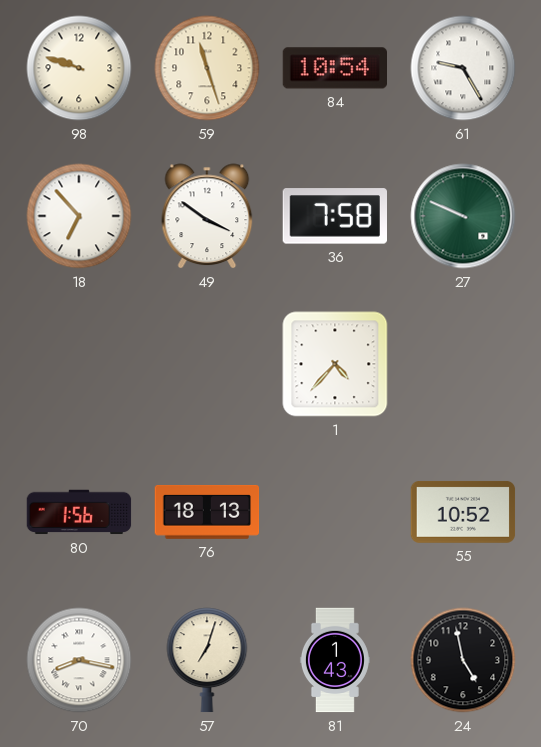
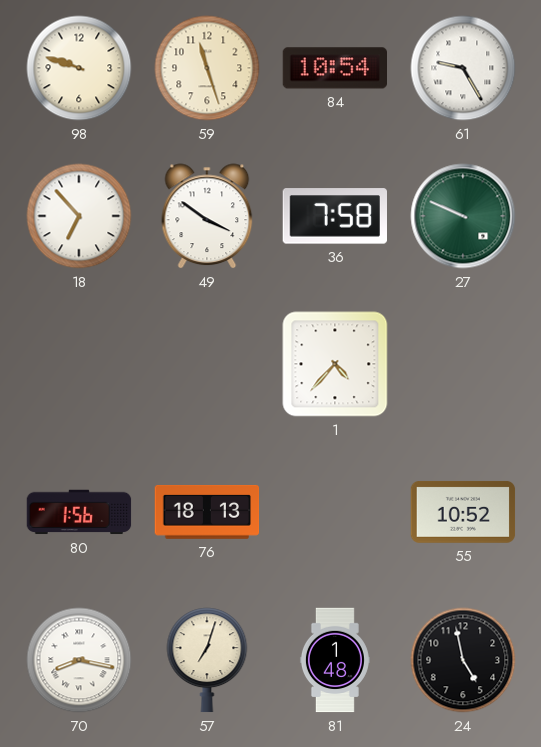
81: 1:43 -> 1:48
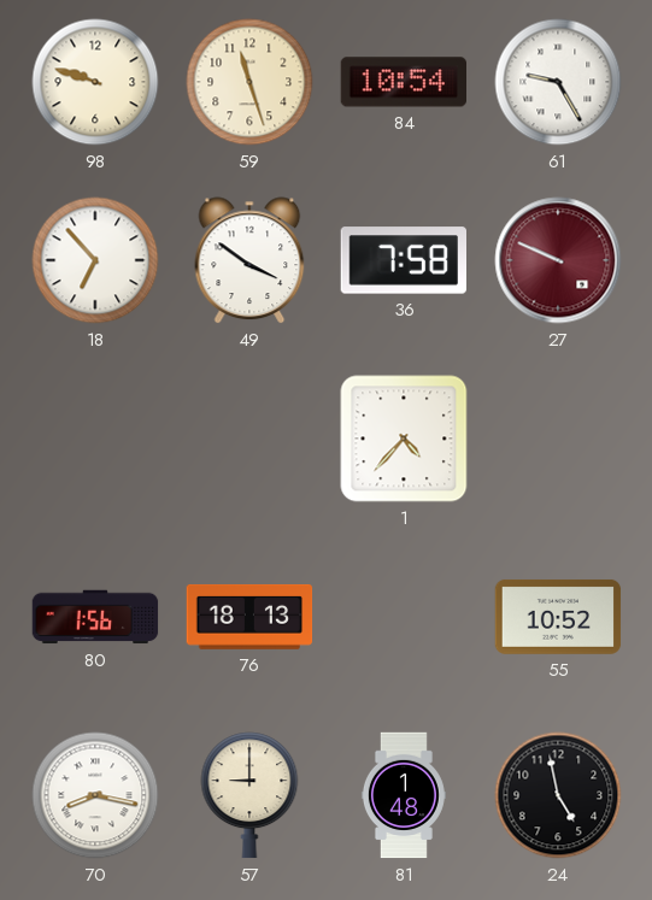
27 dial: green -> burgundy
57: 7:03 -> 9:00
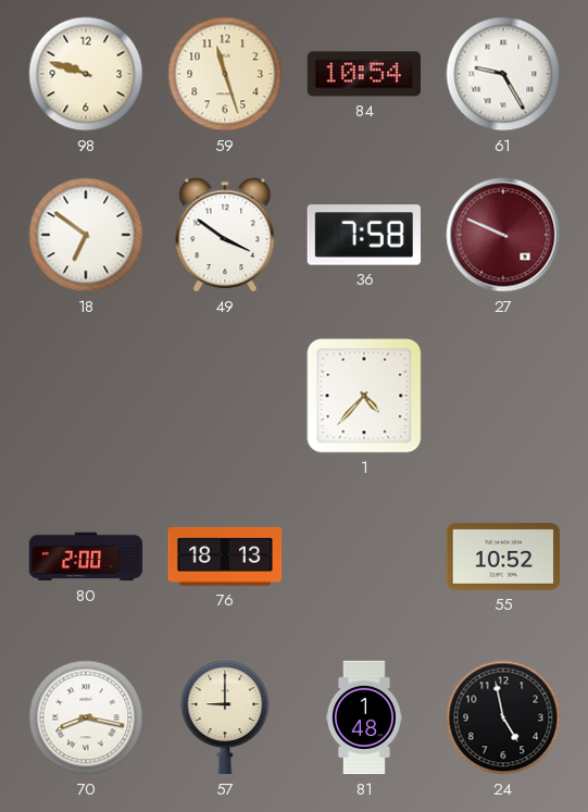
18: 6:53 -> 6:51
80: 1:56 -> 2:00
